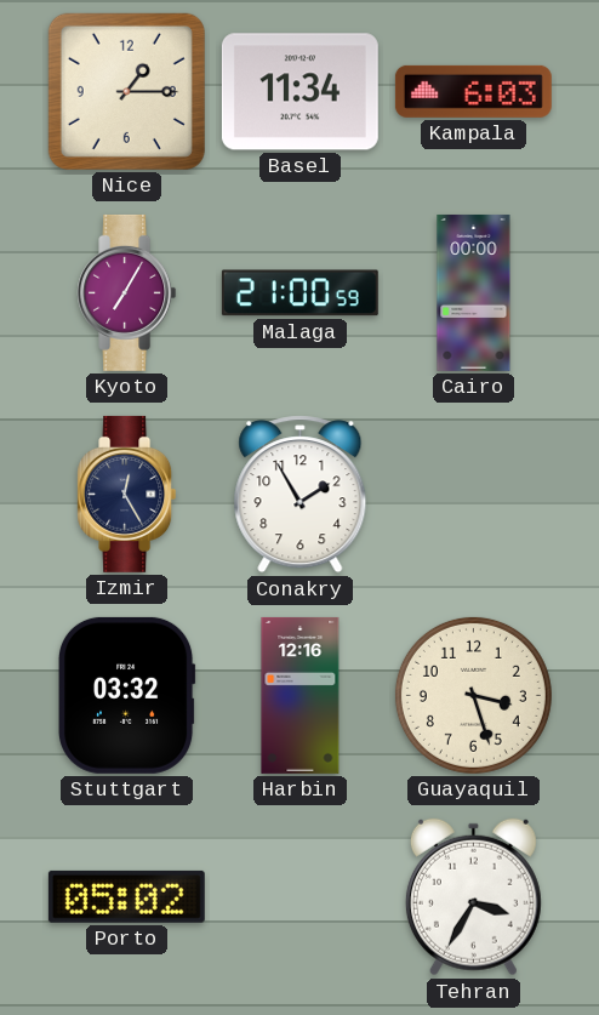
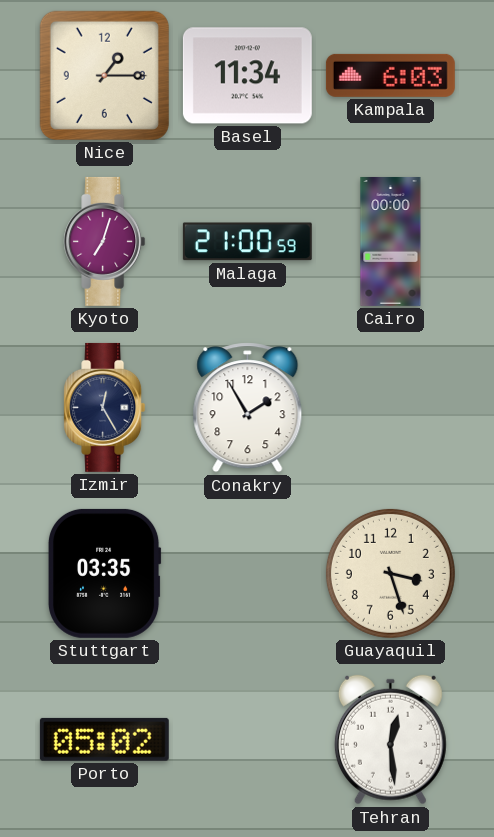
Kyoto: 7:05 -> 7:03
Stuttgart: 03:32 -> 03:35
Harbin: 12:16 -> none
Tehran: 3:35 -> 12:29
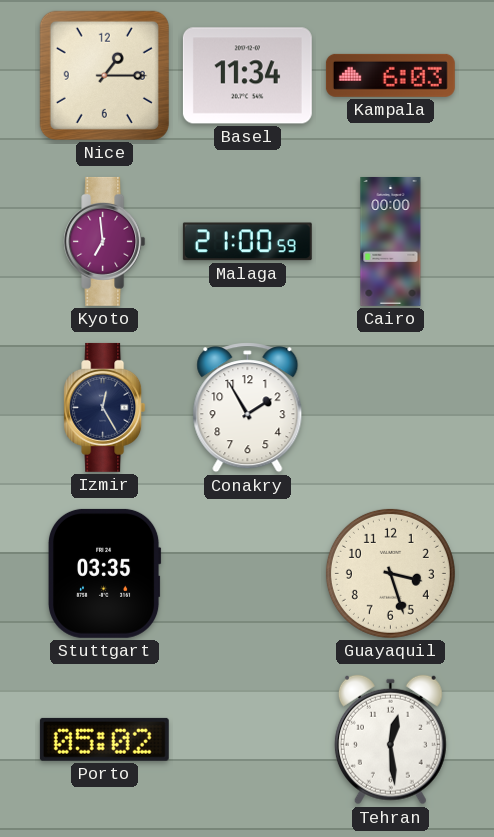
Kyoto: 7:03 -> 6:59
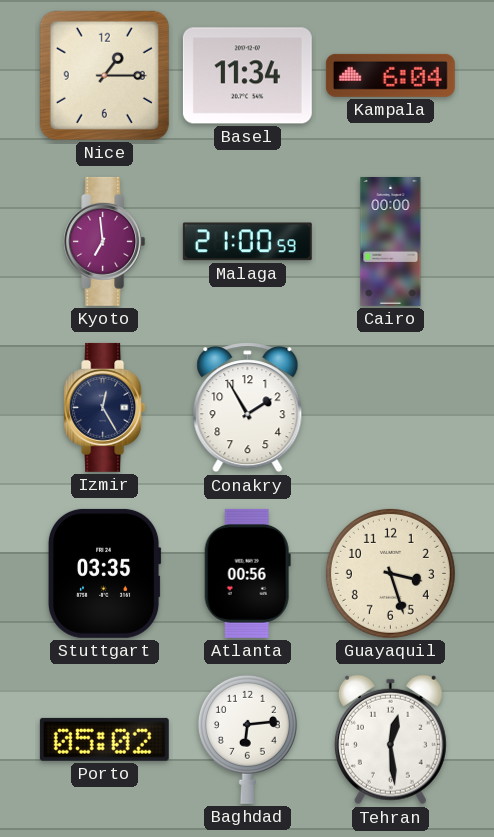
Kampala: 6:03 -> 6:04
Atlanta: none -> 00:56
Baghdad: none -> 6:14
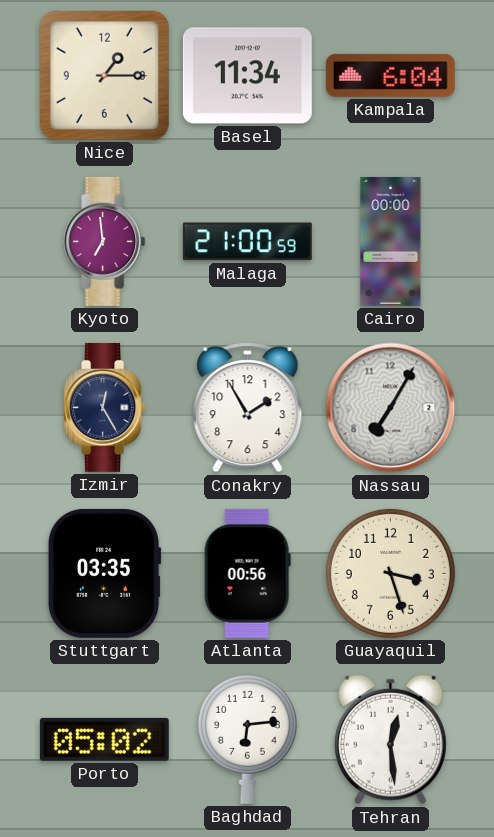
Nassau: none -> 7:05
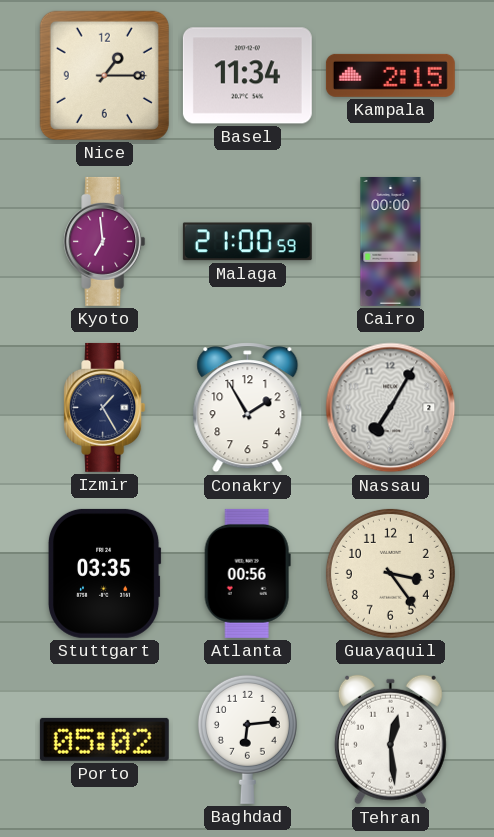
Kampala: 6:04 -> 2:15
Izmir: 12:25 -> 1:25
Guayaquil: 3:27 -> 3:24
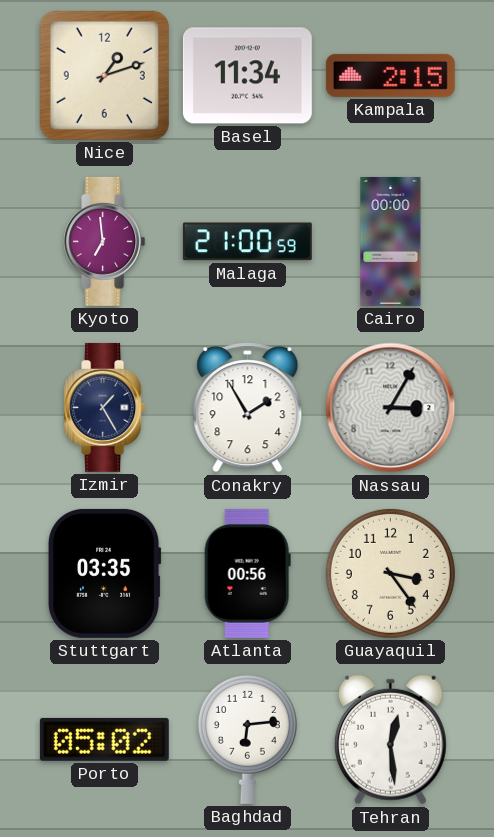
Nice: 1:15 -> 1:12
Nassau: 7:05 -> 3:05
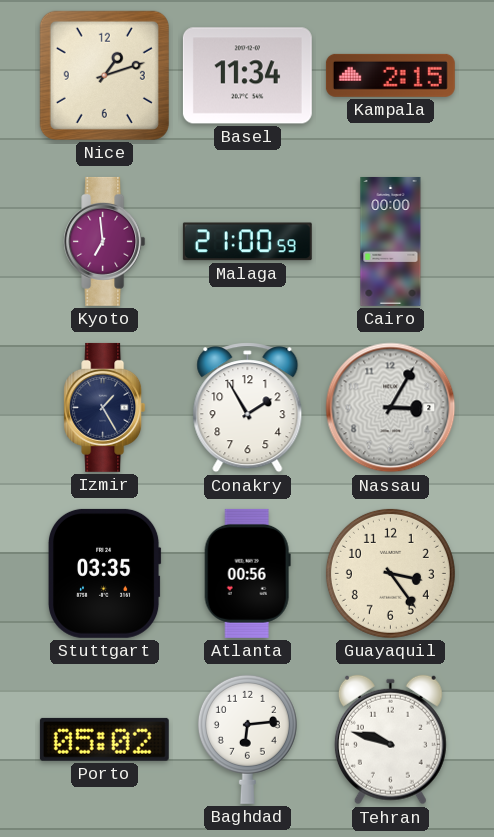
Tehran: 12:29 -> 9:48
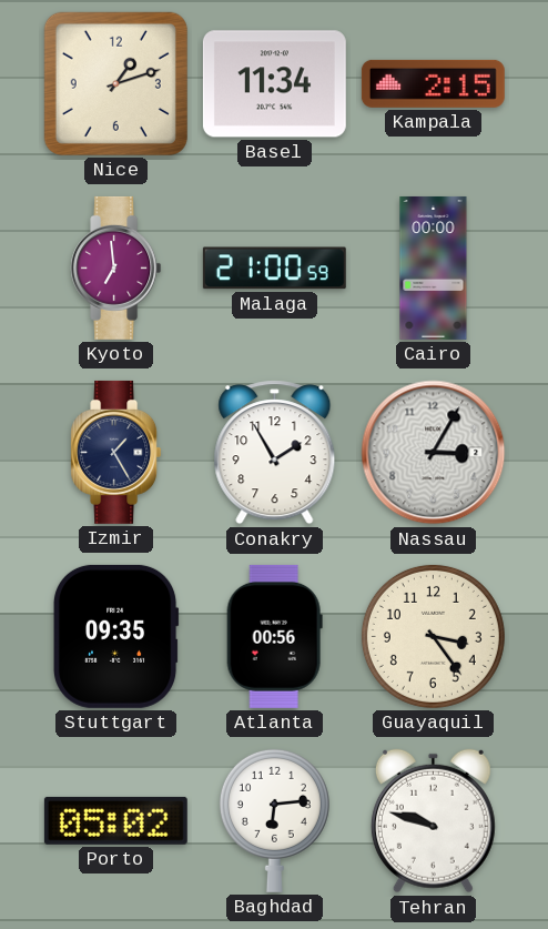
Stuttgart: 03:35 -> 09:35
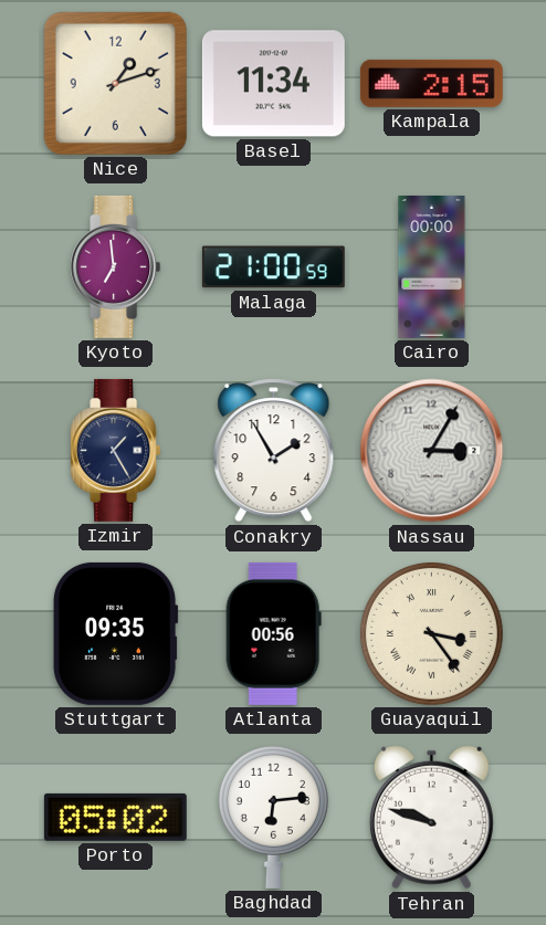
Guayaquil numerals: Arabic -> Roman
